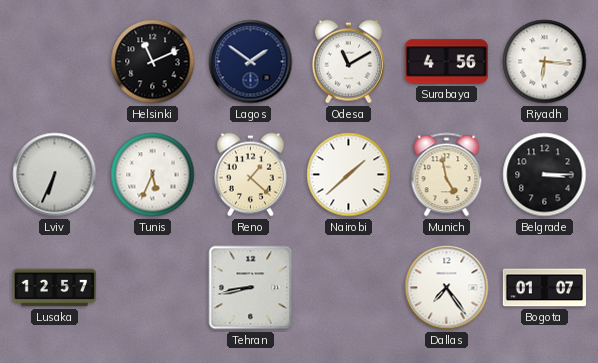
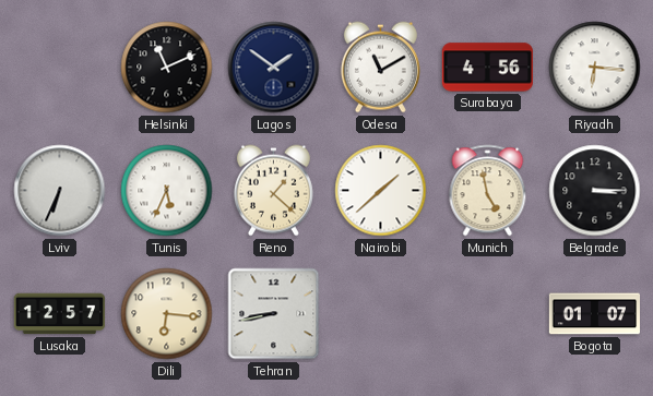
Dili: none -> 6:16
Dallas: 7:24 -> none
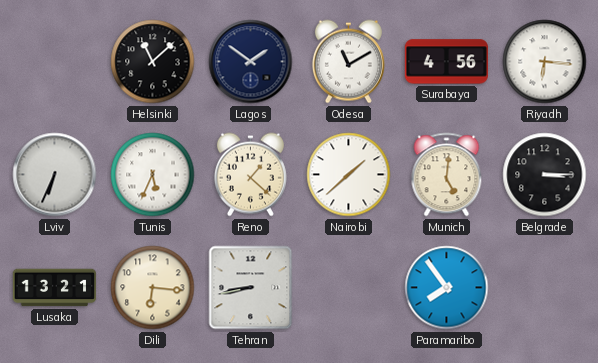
Helsinki: 11:11 -> 11:08
Munich: 4:58 -> 5:01
Lusaka: 12:57 -> 13:21
Paramaribo: none -> 7:54
Bogota: 01:07 -> none
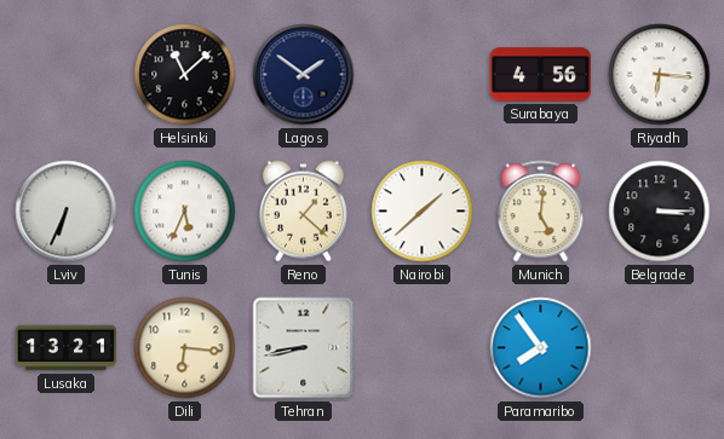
Odesa: 11:10 -> none
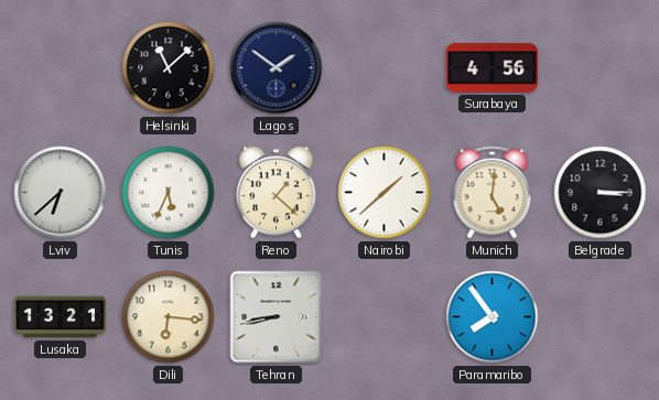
Riyadh: 6:16 -> none
Lviv: 6:34 -> 6:38
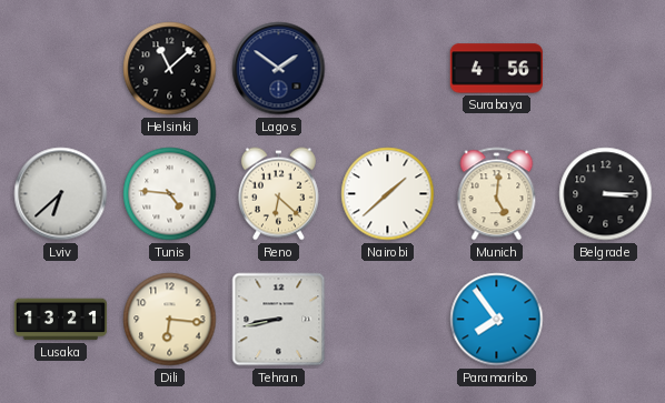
Tunis: 5:34 -> 4:46
Reno: 1:22 -> 6:22
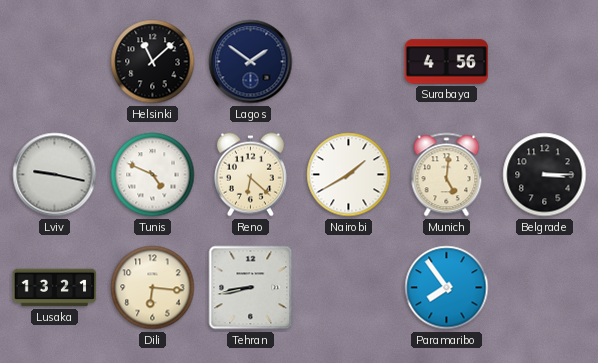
Lviv: 6:38 -> 9:17
Tunis: 4:46 -> 4:49
Nairobi: 1:38 -> 1:40
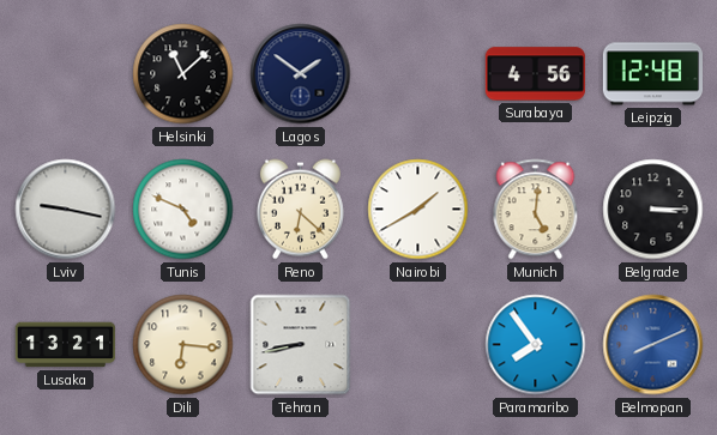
Leipzig: none -> 12:48
Belmopan: none -> 8:11
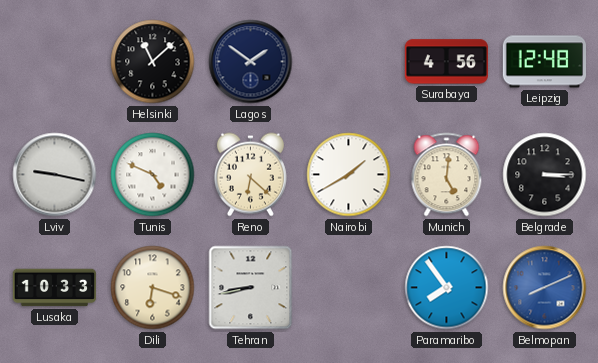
Lusaka: 13:21 -> 10:33
Dili: 6:16 -> 6:18
